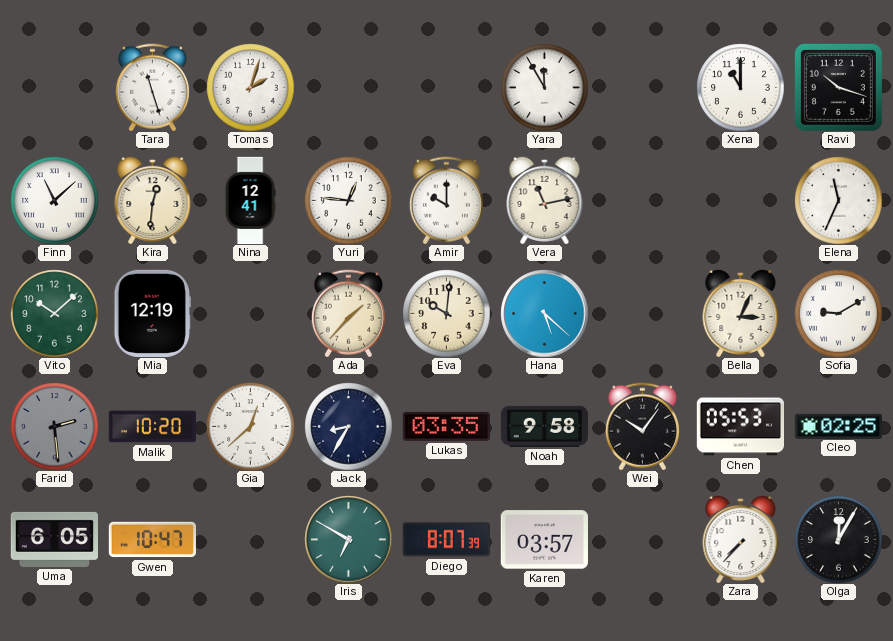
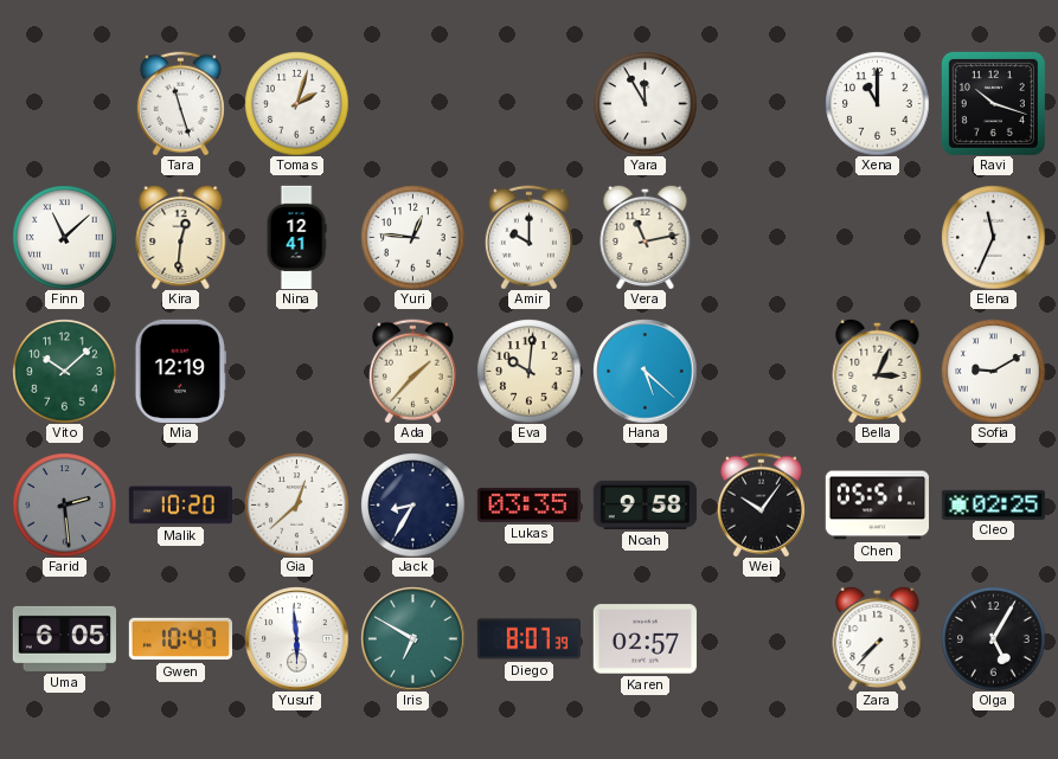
Chen: 05:53 -> 05:51
Yusuf: none -> 5:59
Karen: 03:57 -> 02:57
Olga: 12:05 -> 5:05
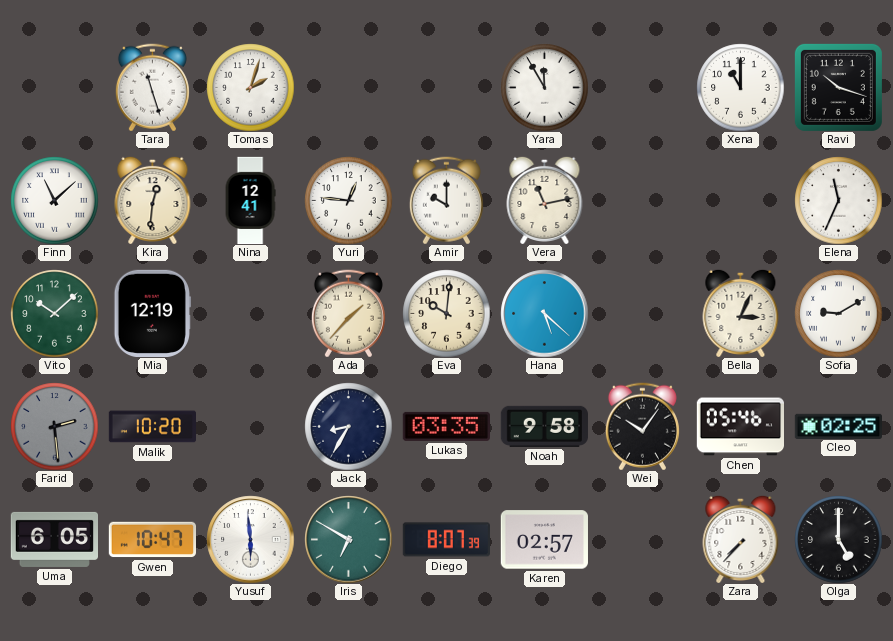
Gia: 12:38 -> none
Chen: 05:51 -> 05:46
Olga: 5:05 -> 5:00
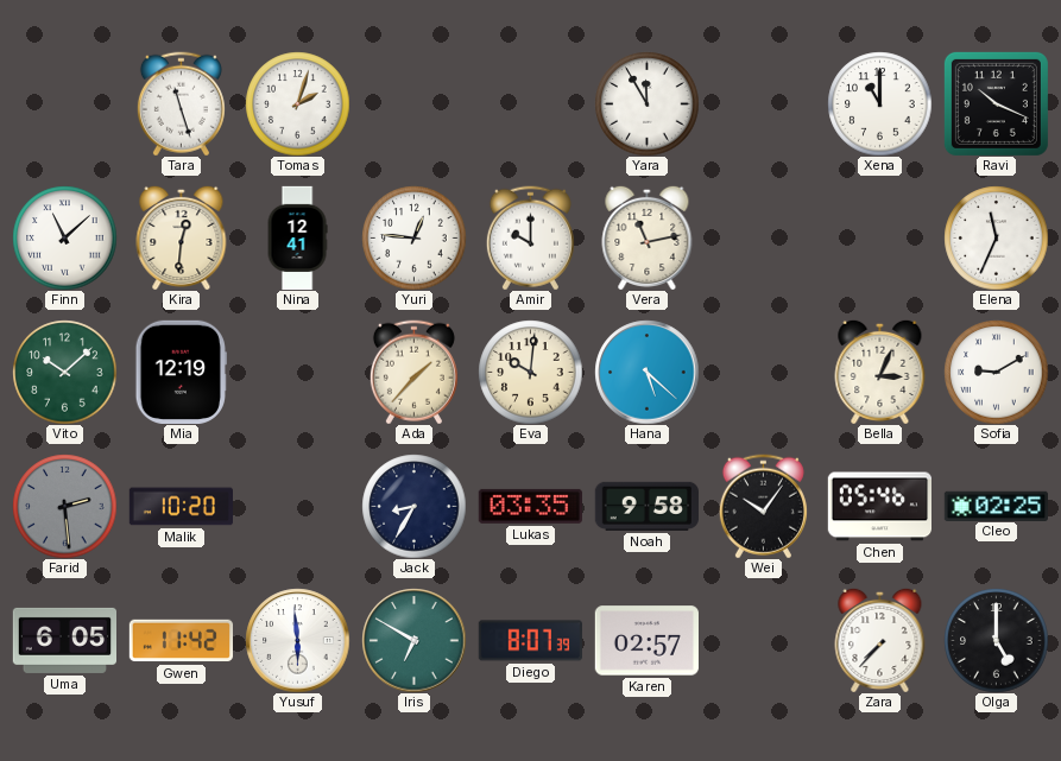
Ravi: 10:18 -> 10:19
Gwen: 10:47 -> 11:42
